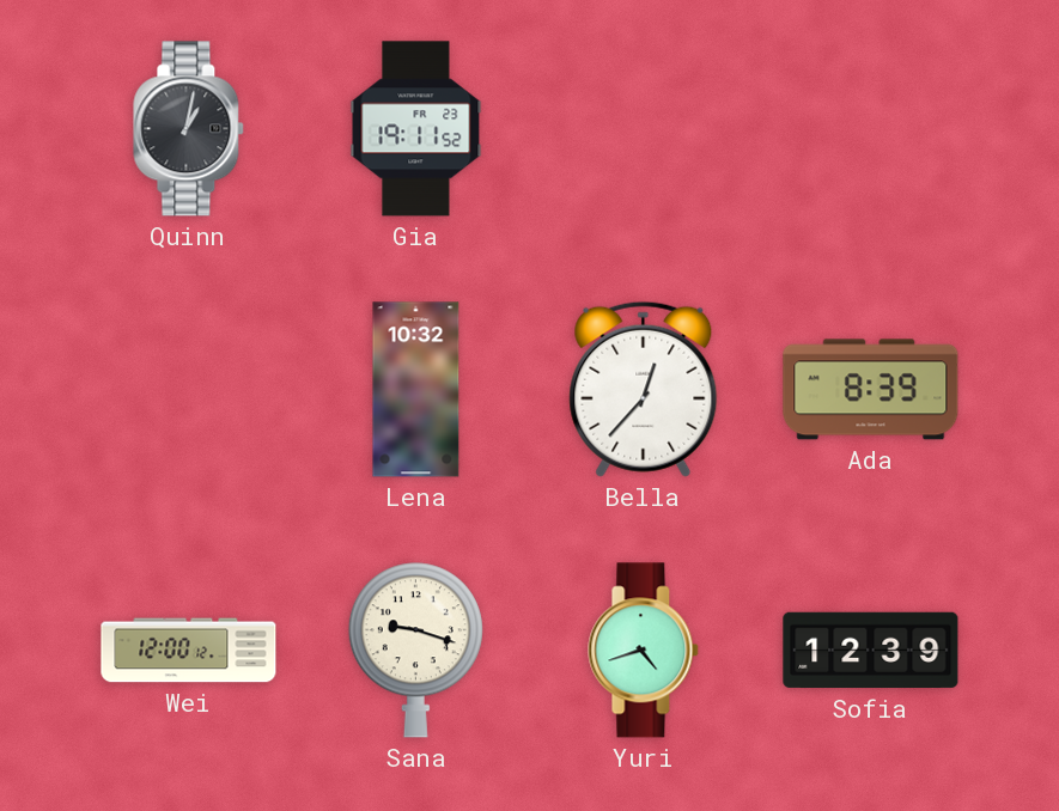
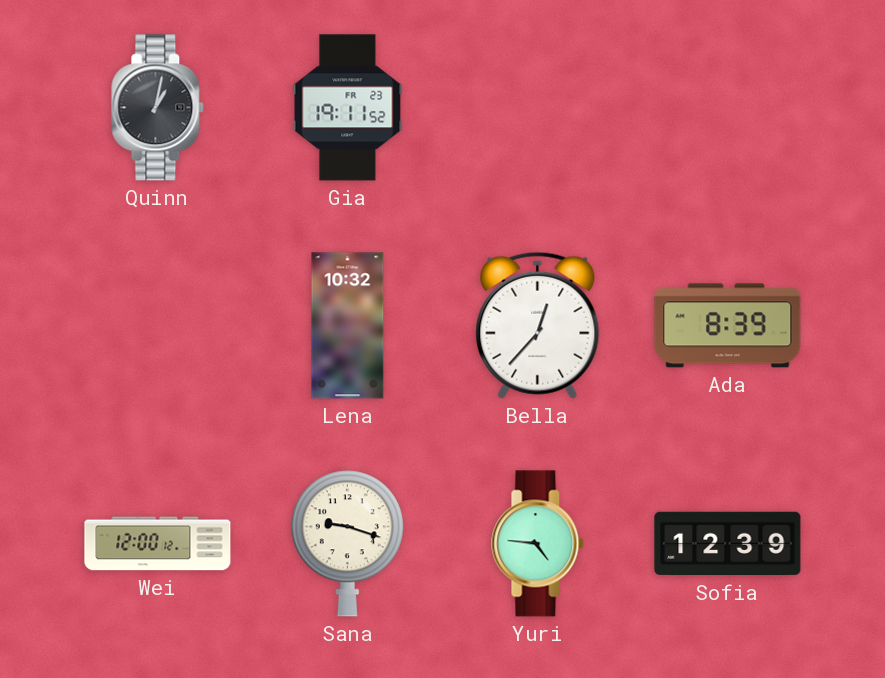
Yuri: 4:42 -> 4:46
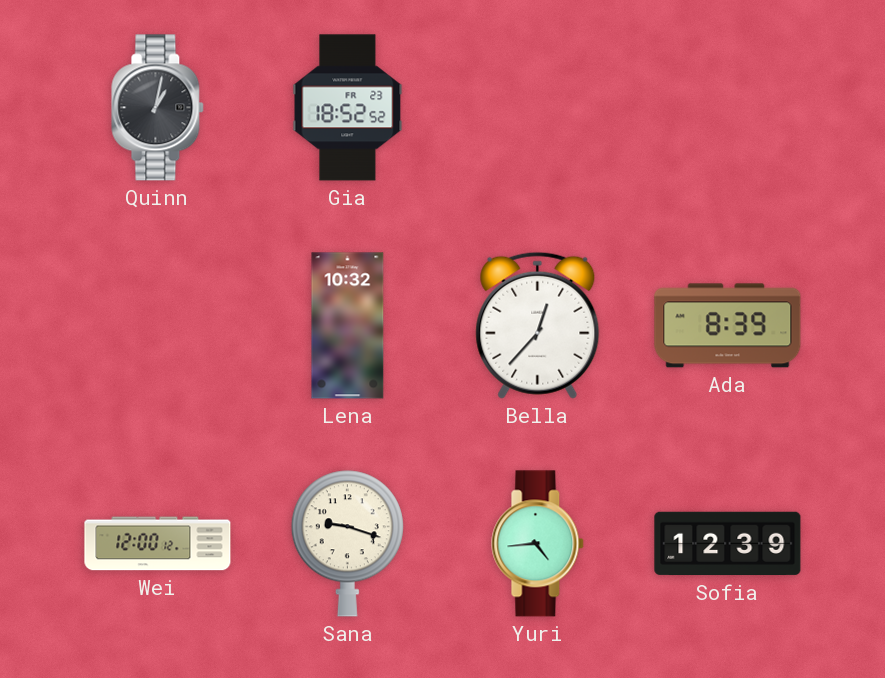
Gia: 19:11 -> 18:52
Yuri: 4:46 -> 4:44
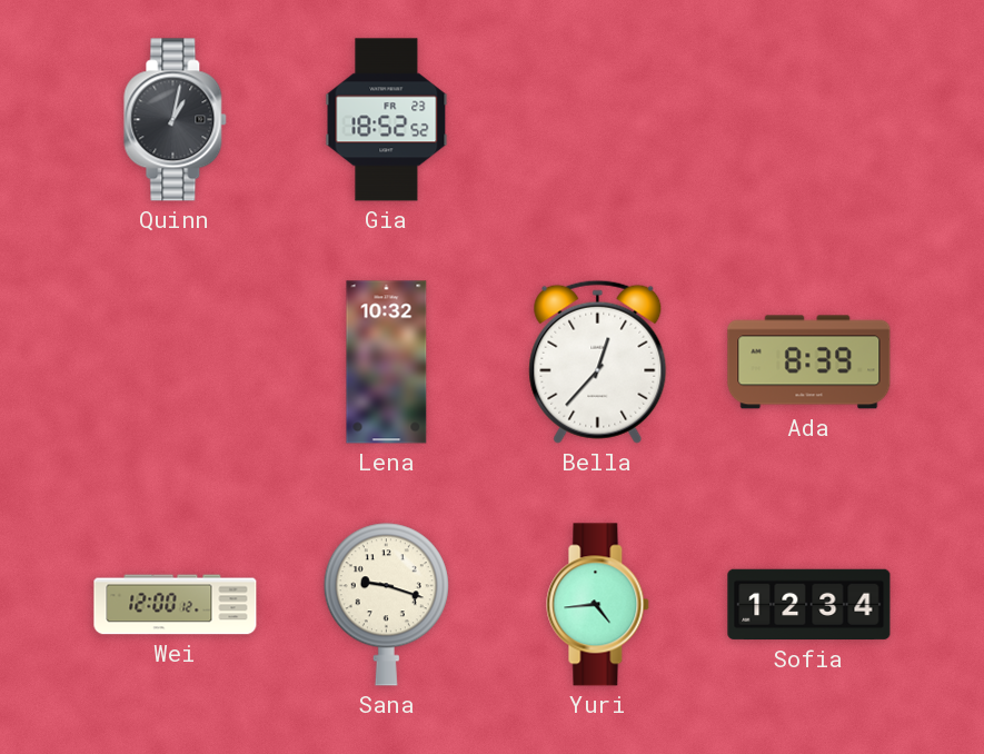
Sofia: 12:39 -> 12:34
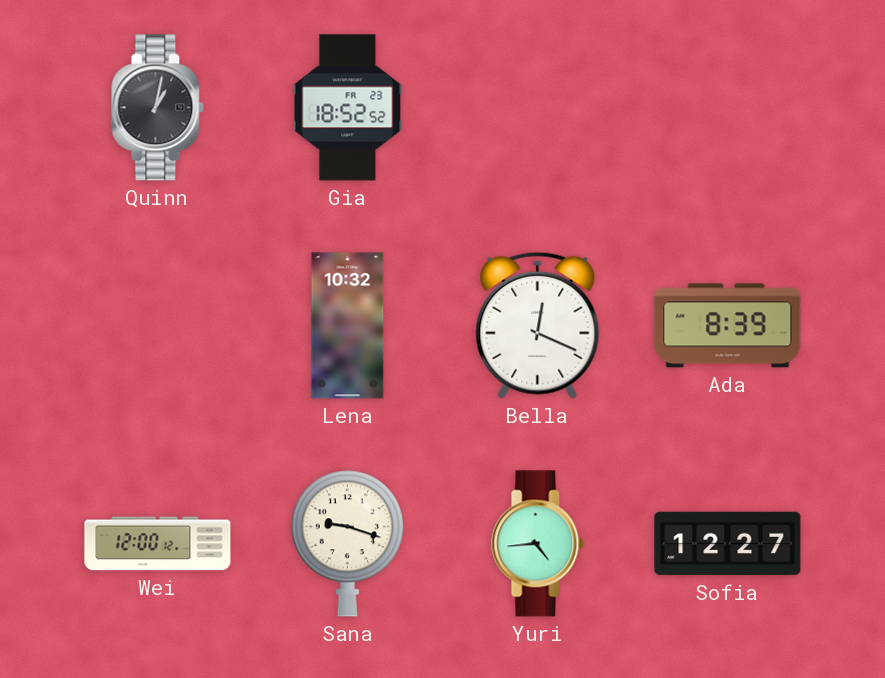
Bella: 12:37 -> 12:19
Sofia: 12:34 -> 12:27
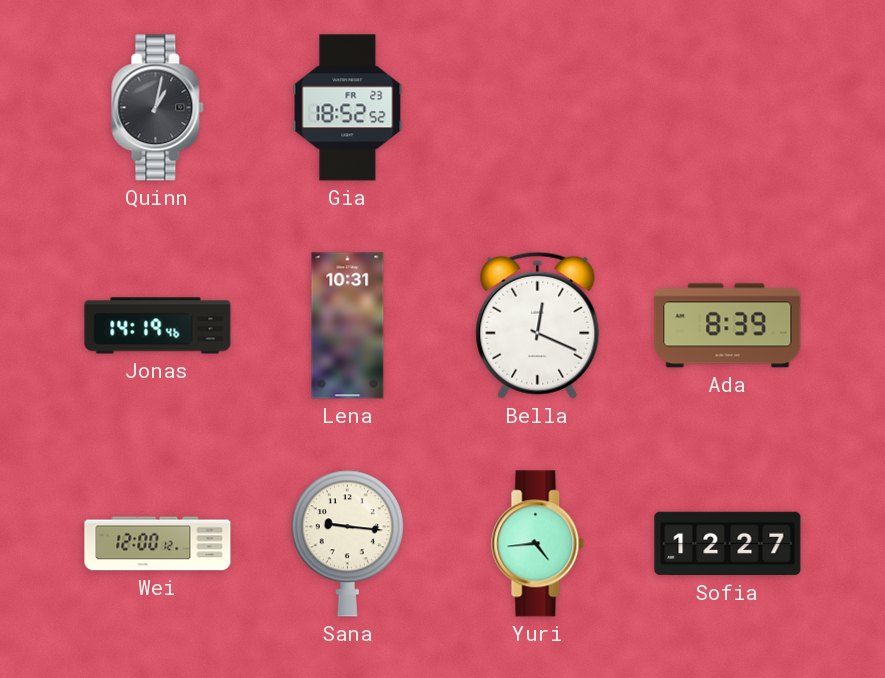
Jonas: none -> 14:19
Lena: 10:32 -> 10:31
Sana: 9:18 -> 9:16
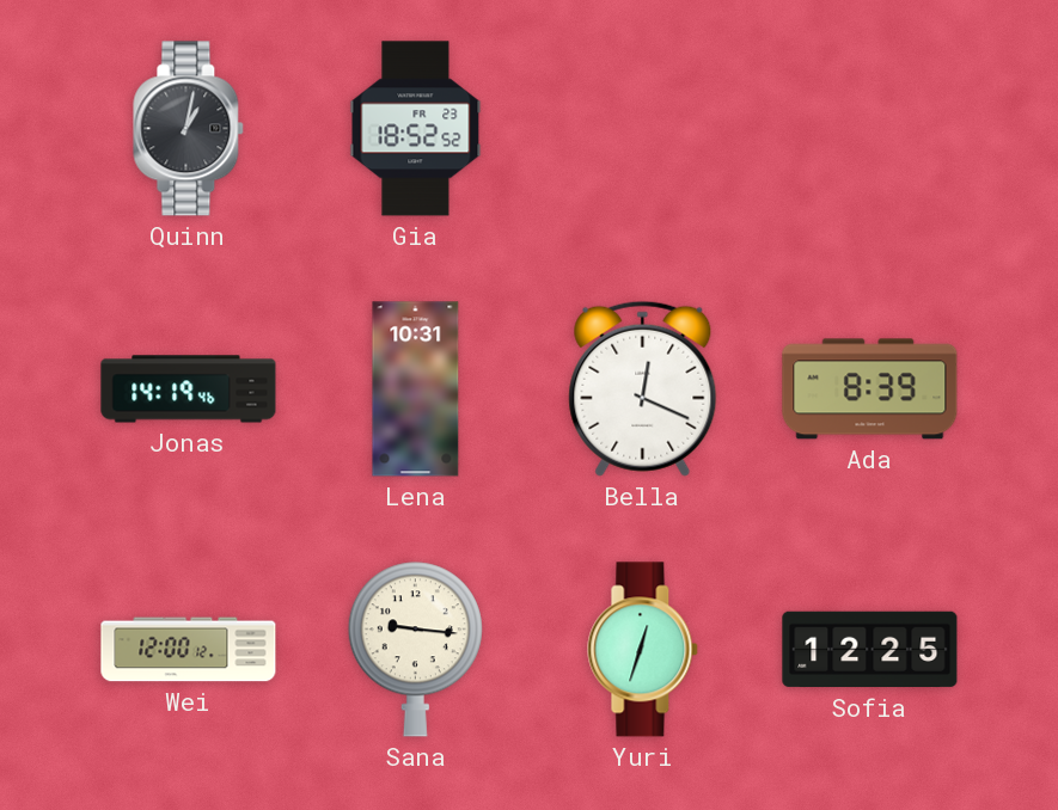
Yuri: 4:44 -> 12:33
Sofia: 12:27 -> 12:25
